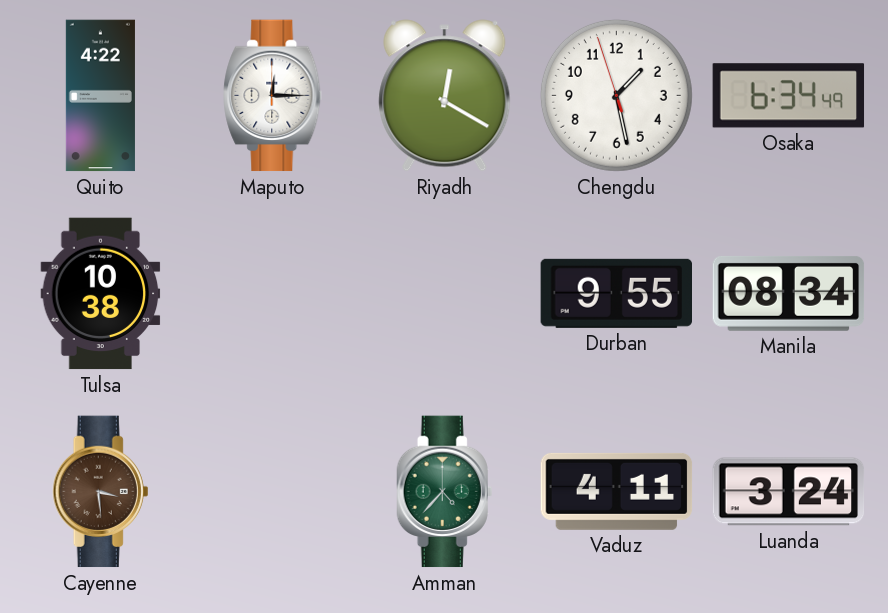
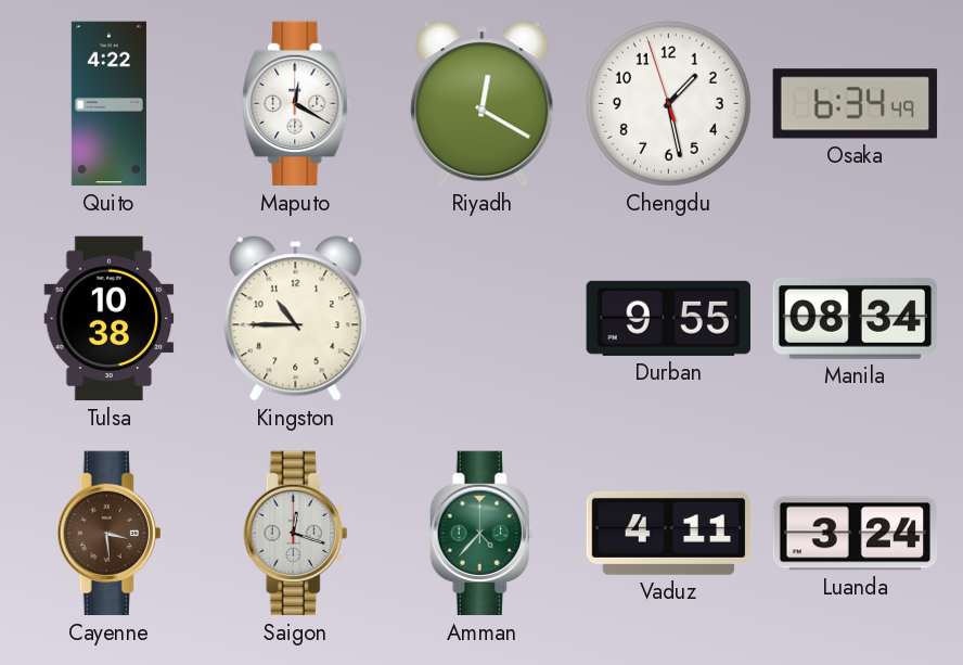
Maputo: 12:15 -> 12:20
Kingston: none -> 10:45
Saigon: none -> 12:18
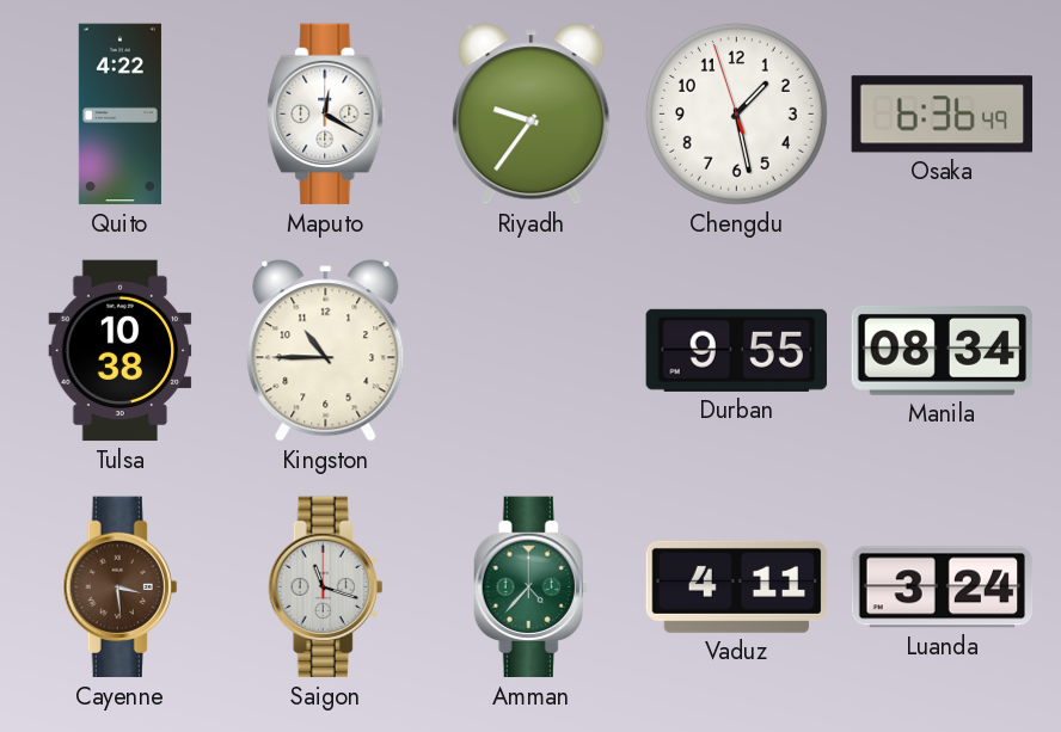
Riyadh: 12:20 -> 9:36
Osaka: 6:34 -> 6:36
Saigon: 12:18 -> 11:18
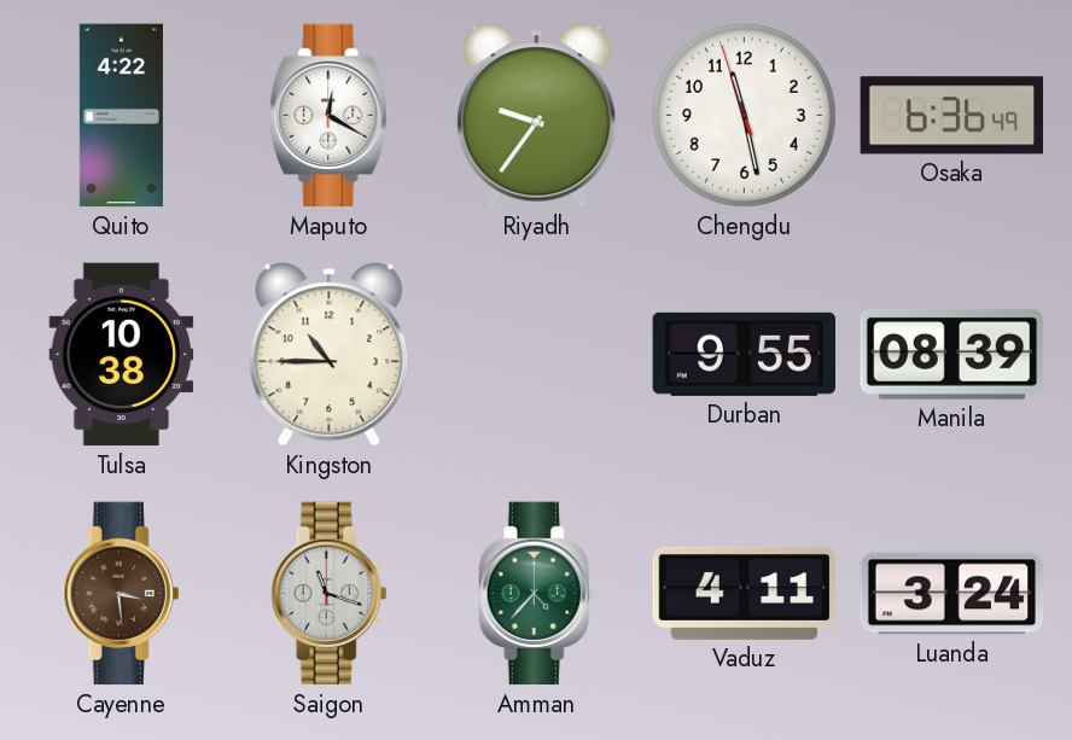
Chengdu: 1:27 -> 11:27
Manila: 08:34 -> 08:39
